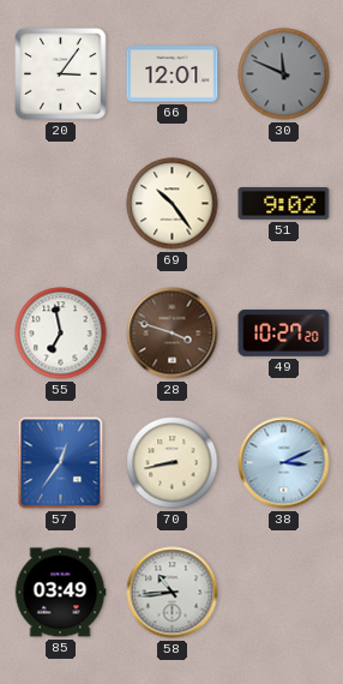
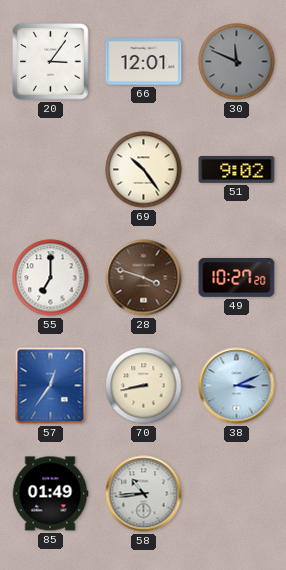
55: 6:58 -> 7:00
85: 03:49 -> 01:49
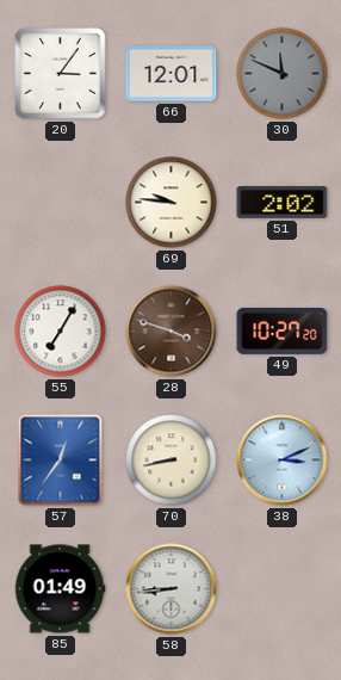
69: 10:24 -> 9:46
51: 9:02 -> 2:02
55: 7:00 -> 7:05
58: 10:44 -> 8:44
